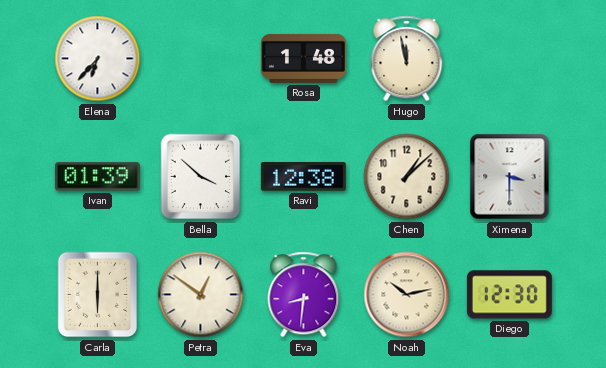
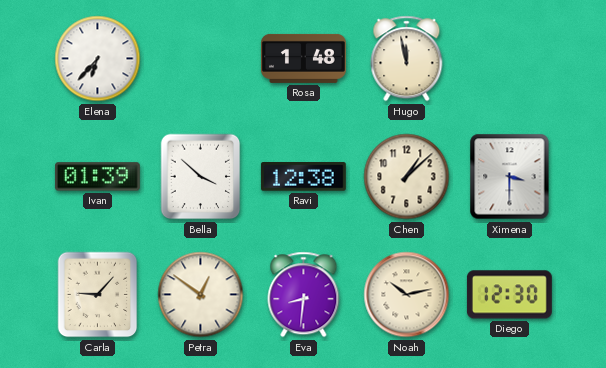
Carla: 6:00 -> 9:07
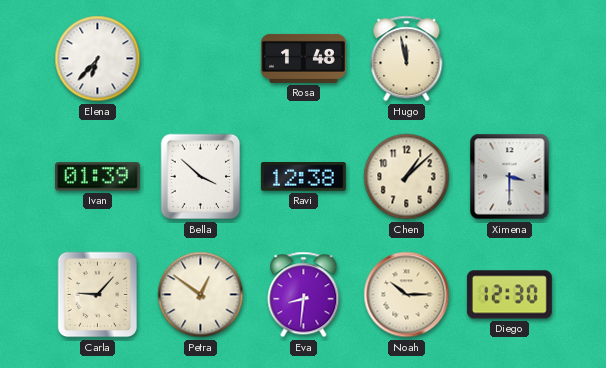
Noah: 10:13 -> 10:15
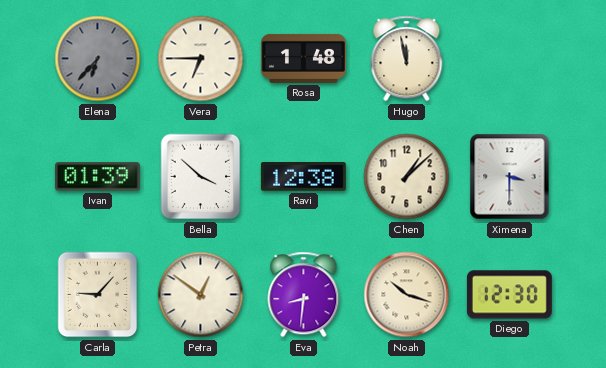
Elena dial: white -> grey
Vera: none -> 6:45
Noah: 10:15 -> 10:18
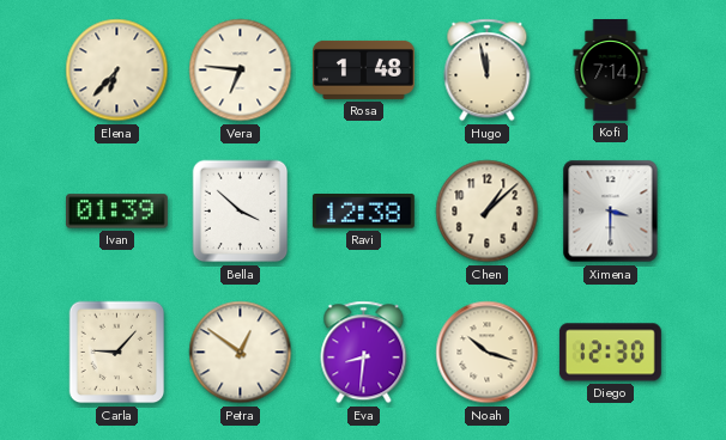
Elena dial: grey -> cream
Vera: 6:45 -> 6:46
Kofi: none -> 7:14
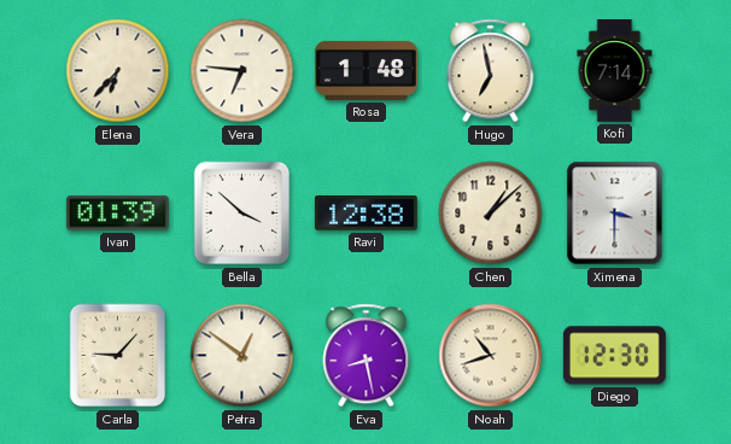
Hugo: 11:58 -> 6:58
Eva: 8:31 -> 8:28
Noah: 10:18 -> 10:42
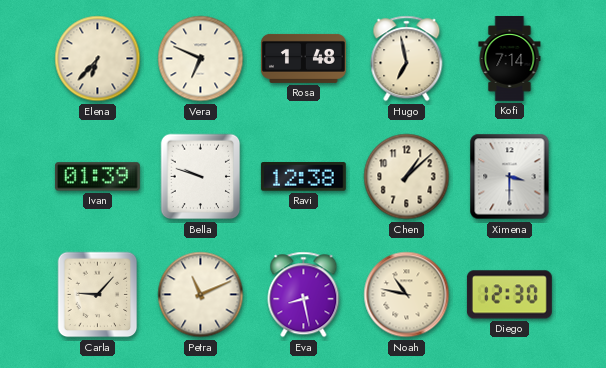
Vera: 6:46 -> 6:49
Bella: 3:52 -> 9:48
Petra: 12:51 -> 11:11
Noah: 10:42 -> 10:47
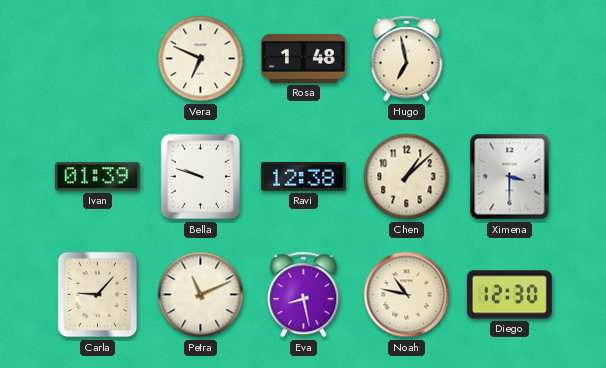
Elena: 6:37 -> none
Kofi: 7:14 -> none
